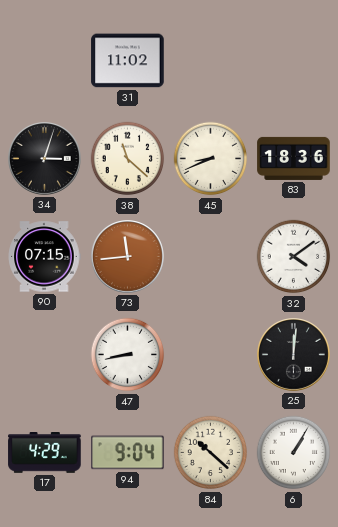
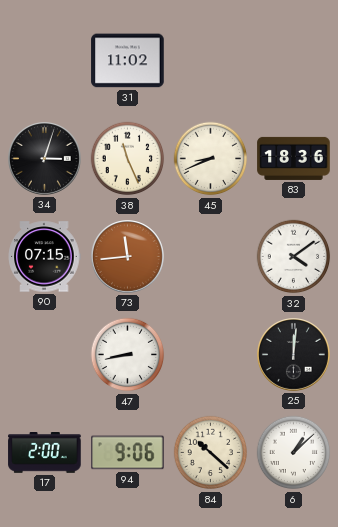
38: 11:22 -> 11:26
17: 4:29 -> 2:00
94: 9:04 -> 9:06
6: 1:05 -> 1:08
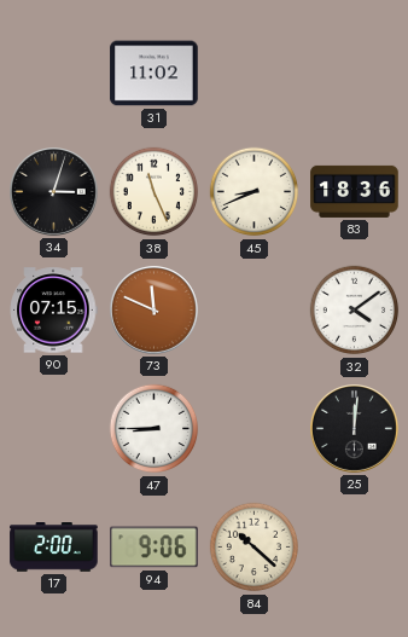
73: 11:44 -> 11:49
47: 8:43 -> 8:45
6: 1:08 -> none
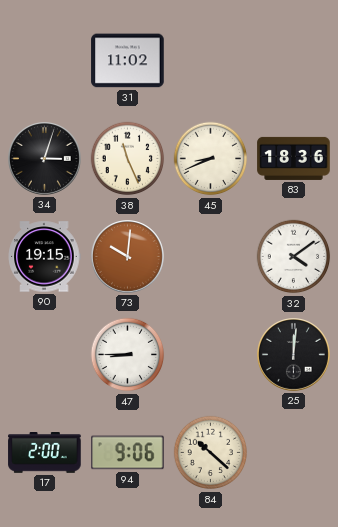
90: 07:15 -> 19:15
73: 11:49 -> 10:01
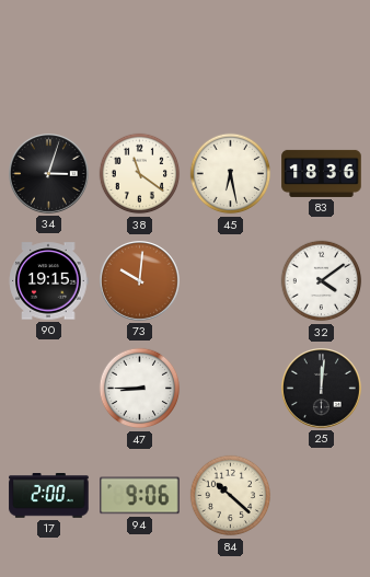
31: 11:02 -> none
38: 11:26 -> 11:21
45: 8:41 -> 6:28
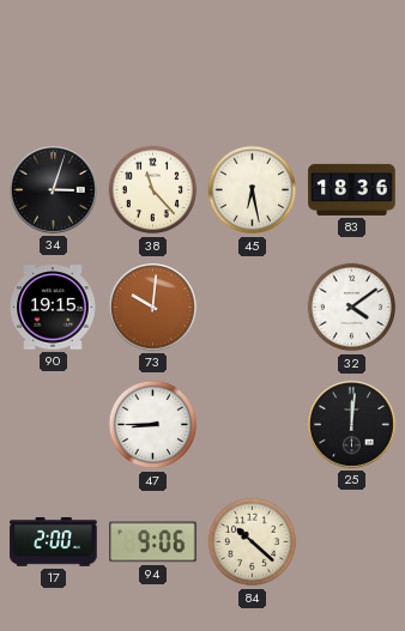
38: 11:21 -> 11:23
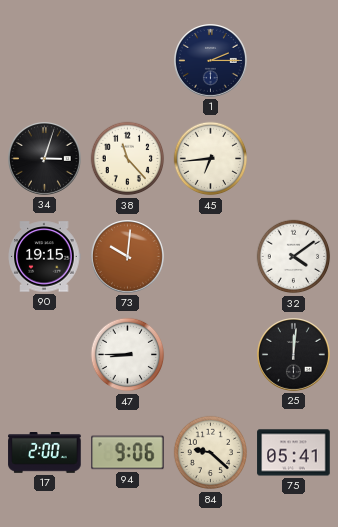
1: none -> 2:15
45: 6:28 -> 6:44
83: 18:36 -> none
84: 10:22 -> 9:22
75: none -> 05:41
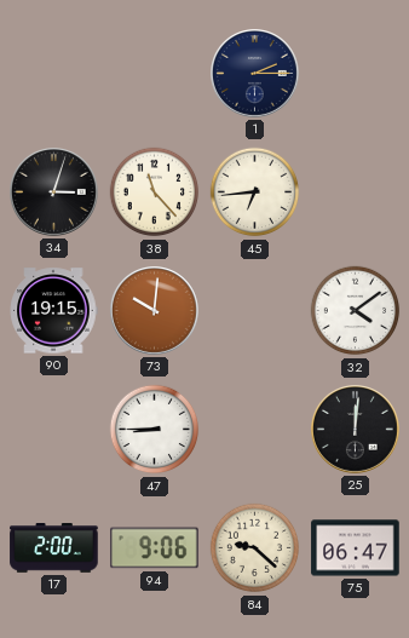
75: 05:41 -> 06:47
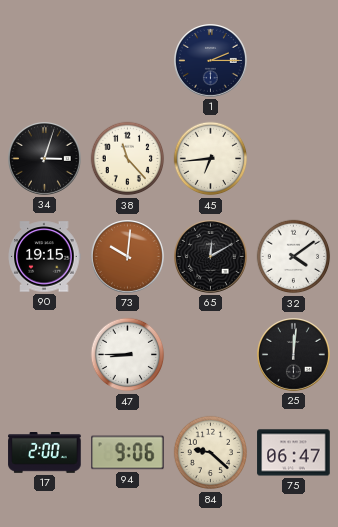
65: none -> 12:10
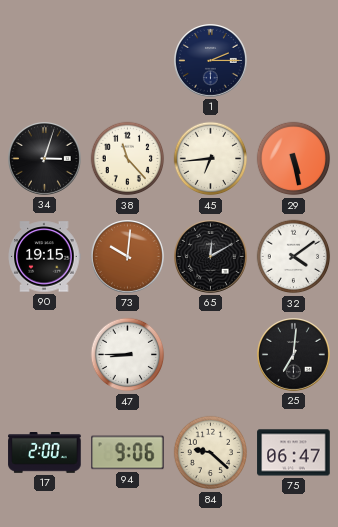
29: none -> 5:28
25: 12:01 -> 7:01
